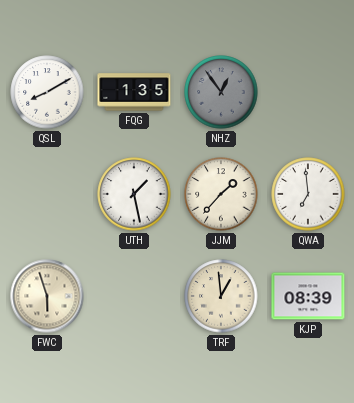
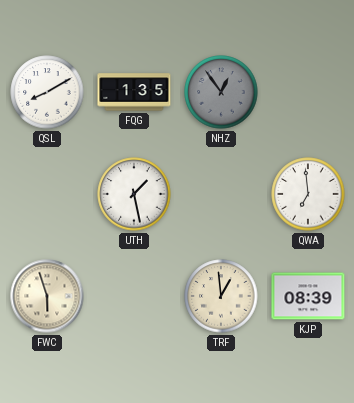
JJM: 1:37 -> none
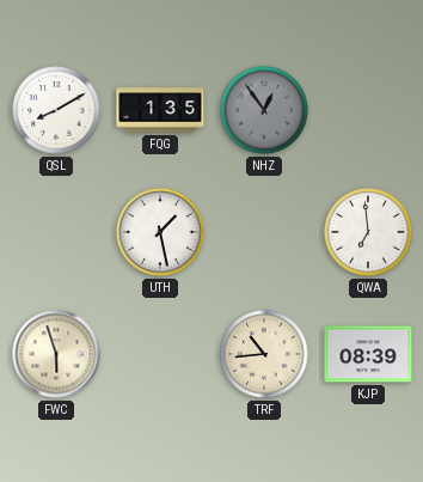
TRF: 12:59 -> 10:44
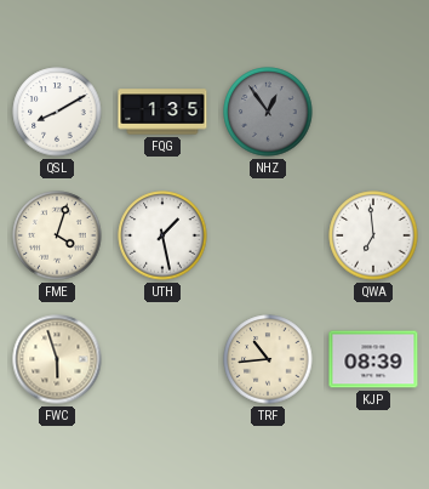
FME: none -> 4:03
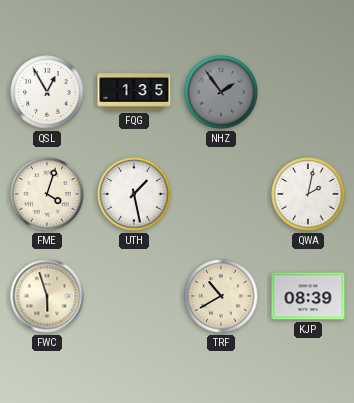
QSL: 8:10 -> 12:55
NHZ: 12:54 -> 1:54
QWA: 6:59 -> 2:02
TRF: 10:44 -> 10:40
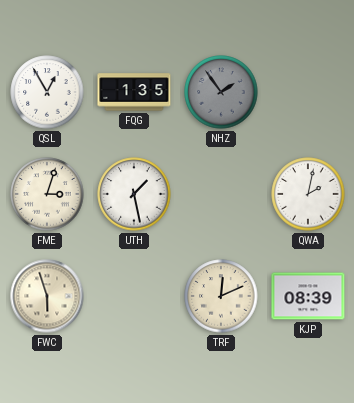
FME: 4:03 -> 3:03
TRF: 10:40 -> 12:11
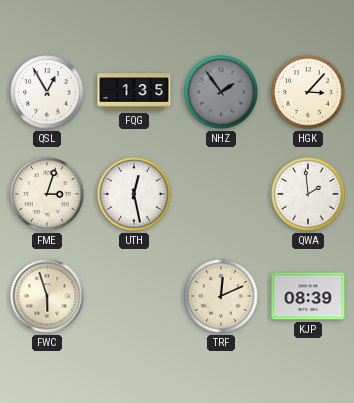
HGK: none -> 3:07
UTH: 1:28 -> 12:28
QWA: 2:02 -> 1:59
